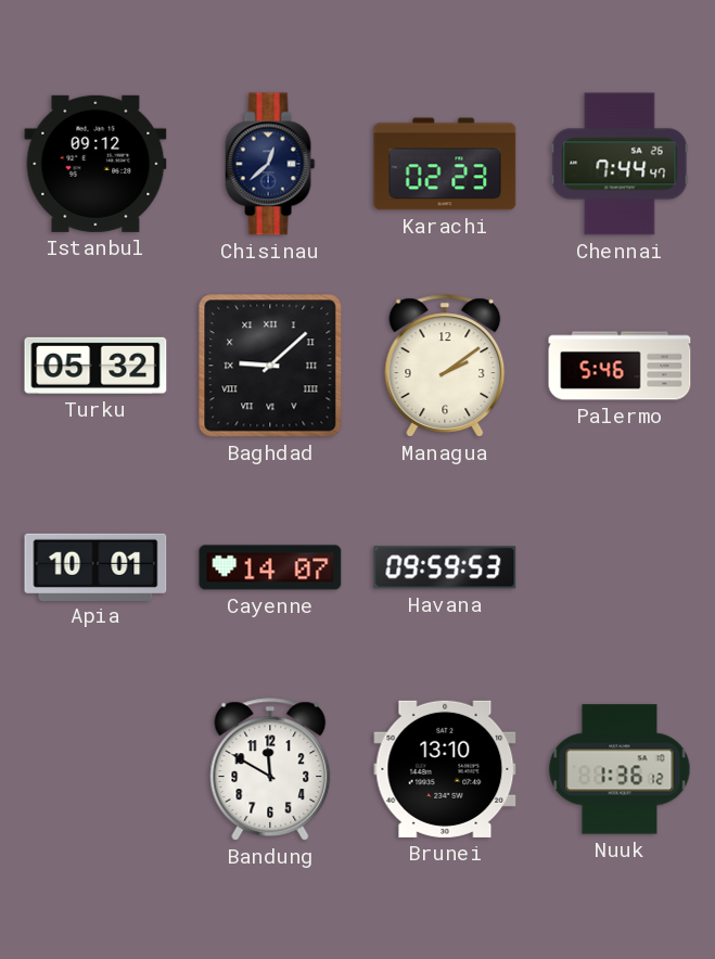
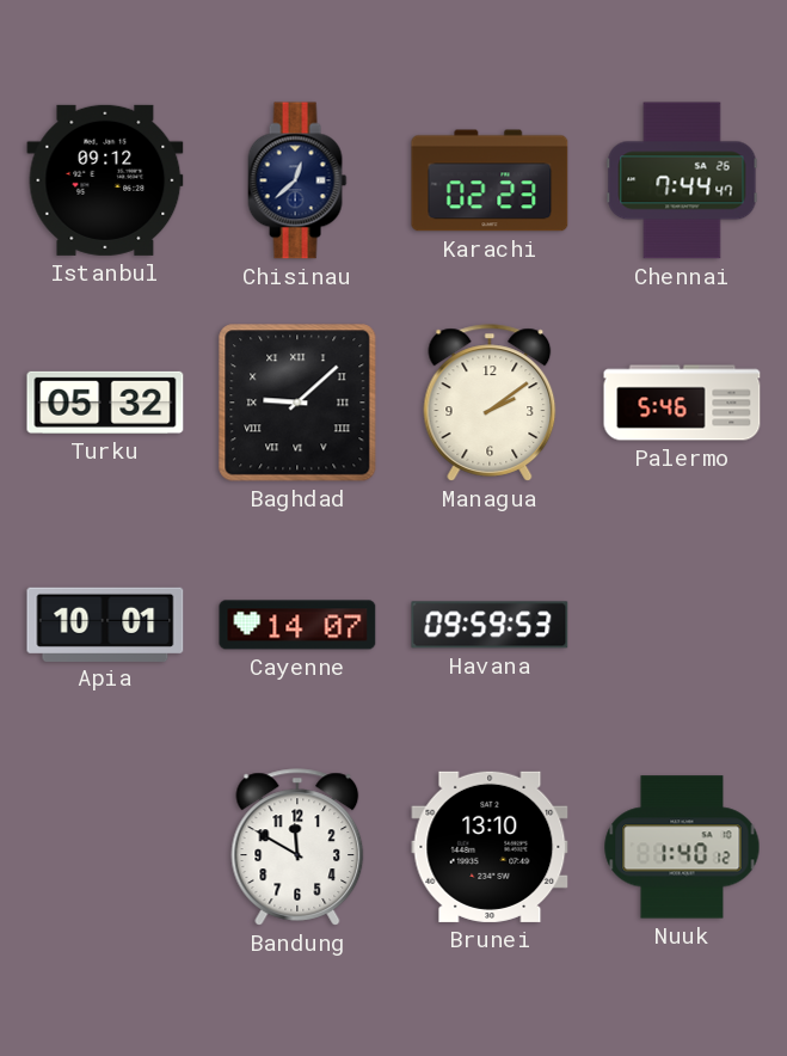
Nuuk: 1:36 -> 1:40
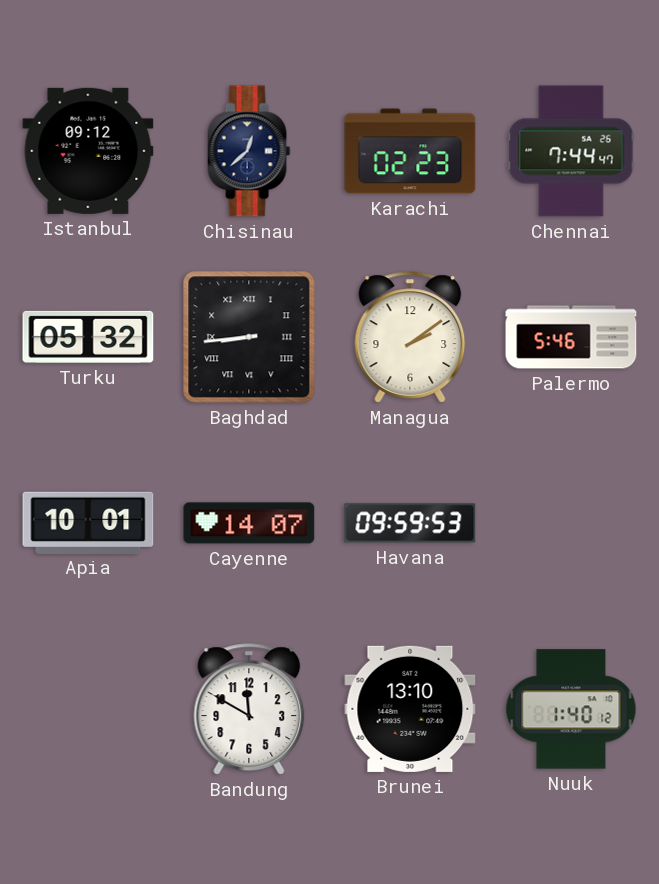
Baghdad: 9:08 -> 8:44
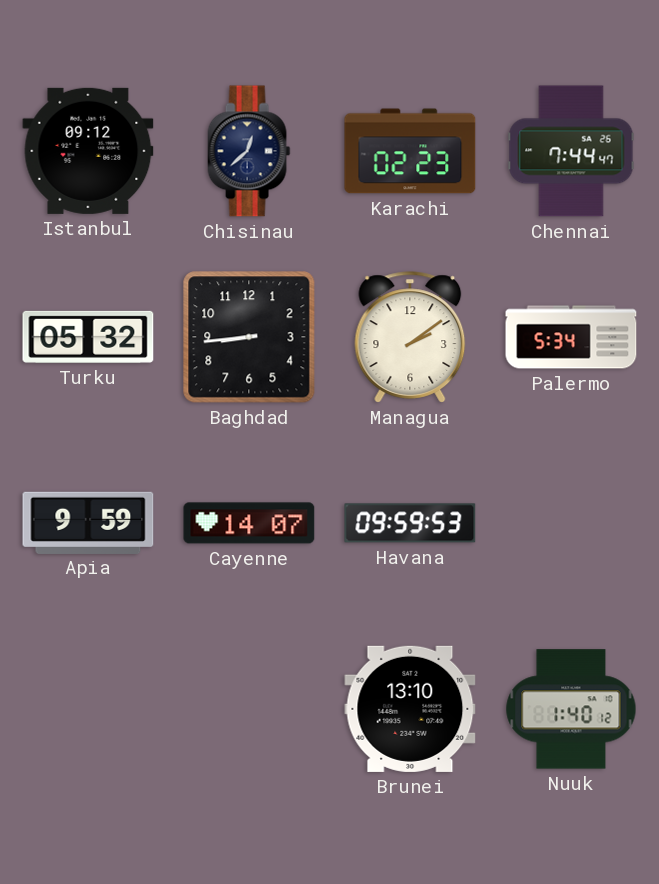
Baghdad numerals: Roman -> Arabic
Palermo: 5:46 -> 5:34
Apia: 10:01 -> 9:59
Bandung: 11:50 -> none
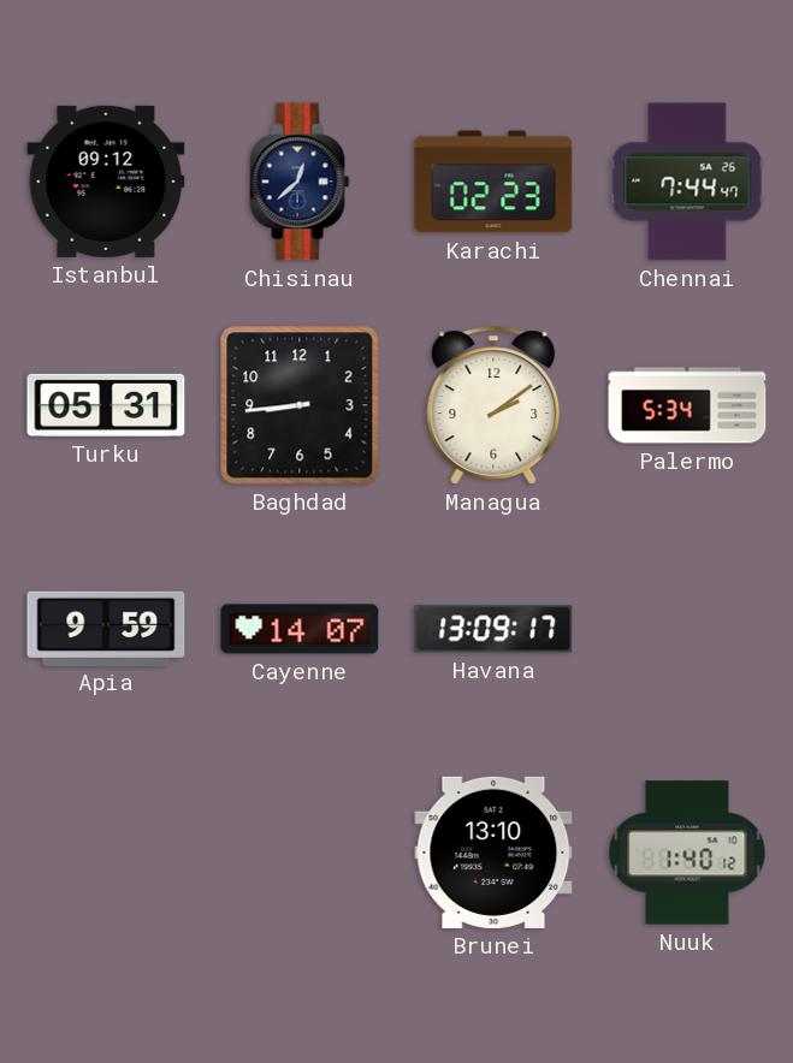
Turku: 05:32 -> 05:31
Havana: 09:59 -> 13:09
